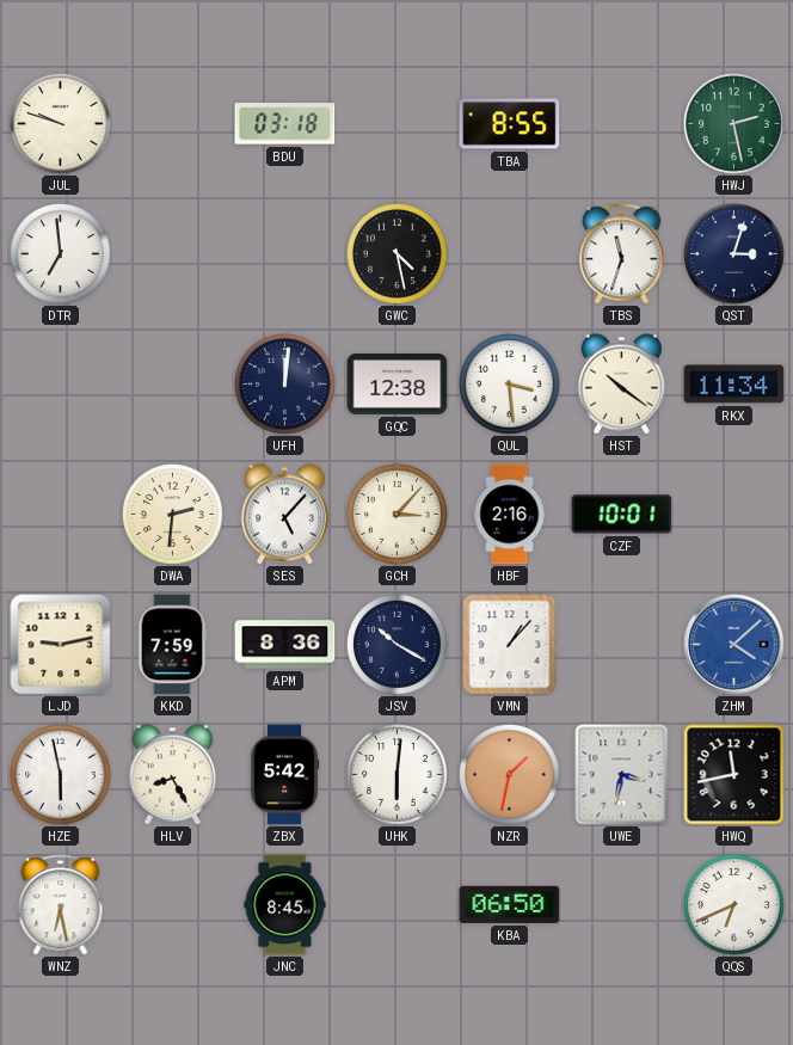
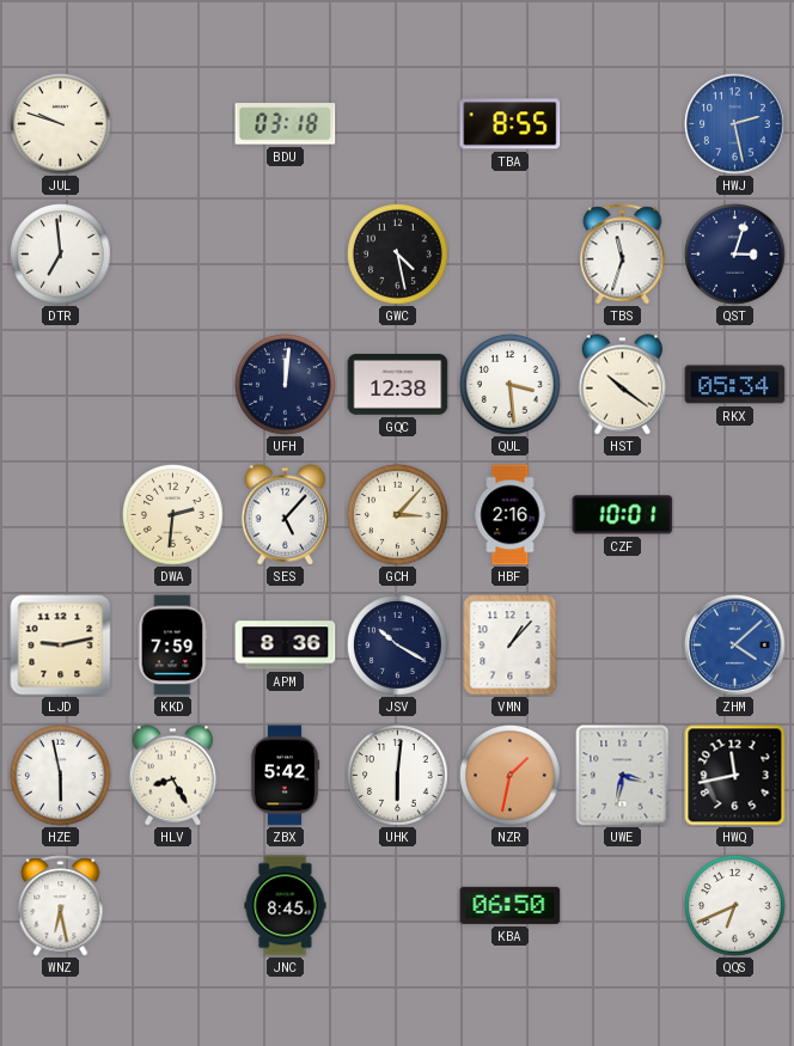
HWJ dial: green -> blue
RKX: 11:34 -> 05:34
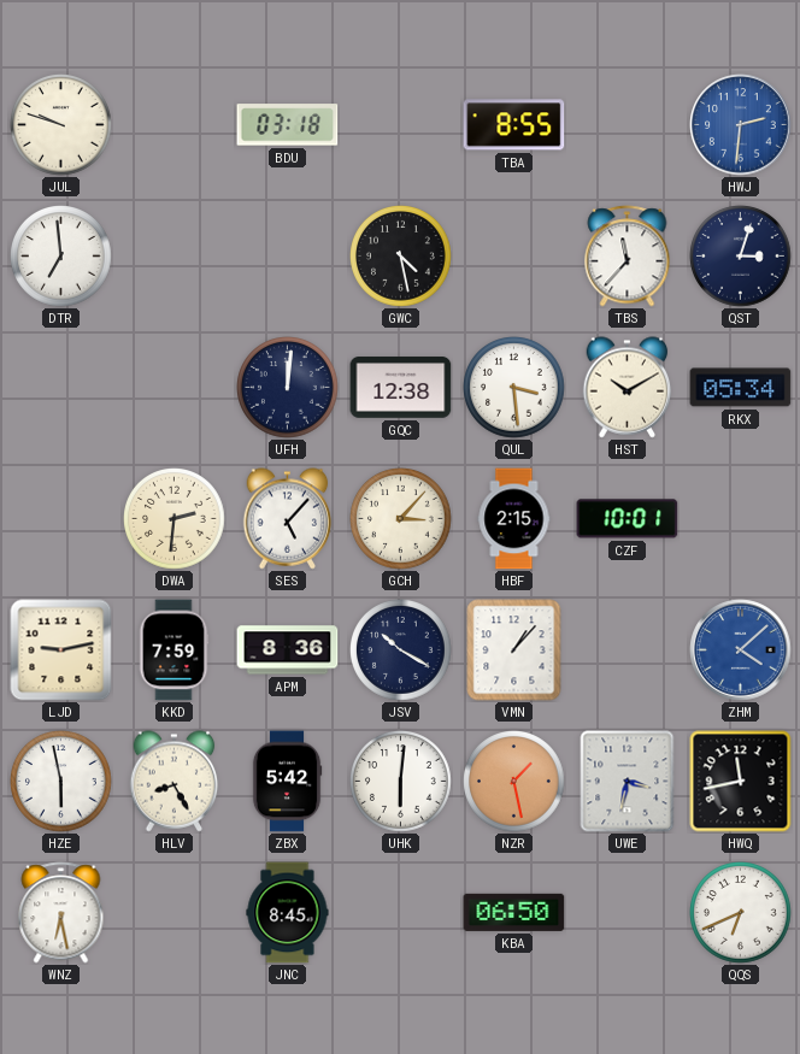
HWJ: 2:28 -> 2:31
TBS: 11:33 -> 11:37
HST: 10:21 -> 10:10
HBF: 2:16 -> 2:15
NZR: 1:32 -> 1:28
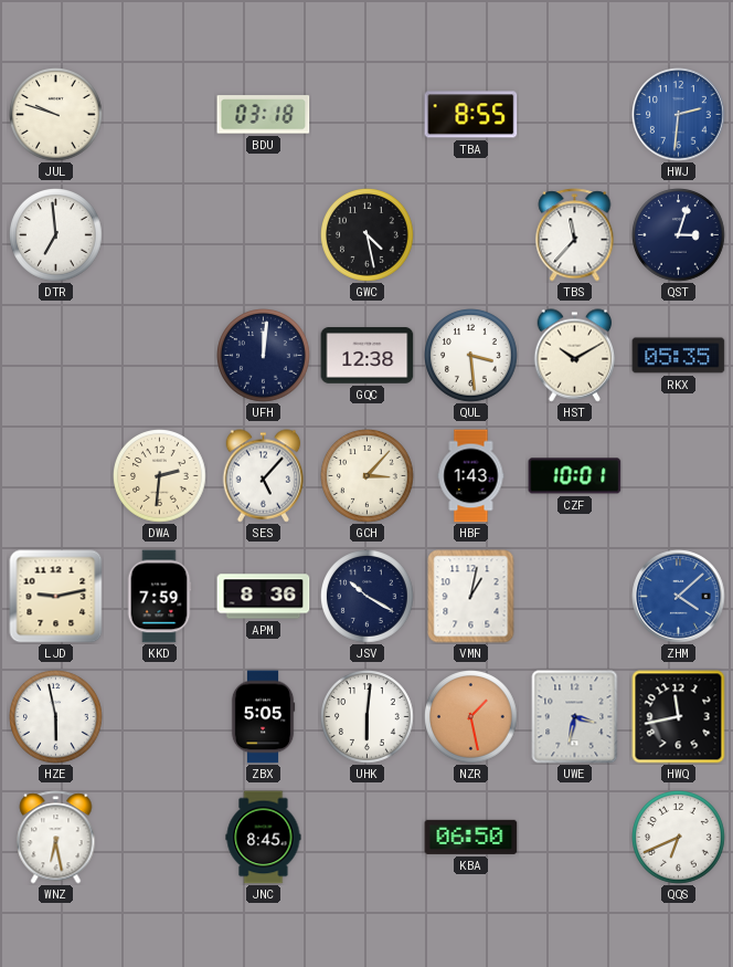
RKX: 05:34 -> 05:35
HBF: 2:15 -> 1:43
VMN: 1:07 -> 1:02
HLV: 8:25 -> none
ZBX: 5:42 -> 5:05
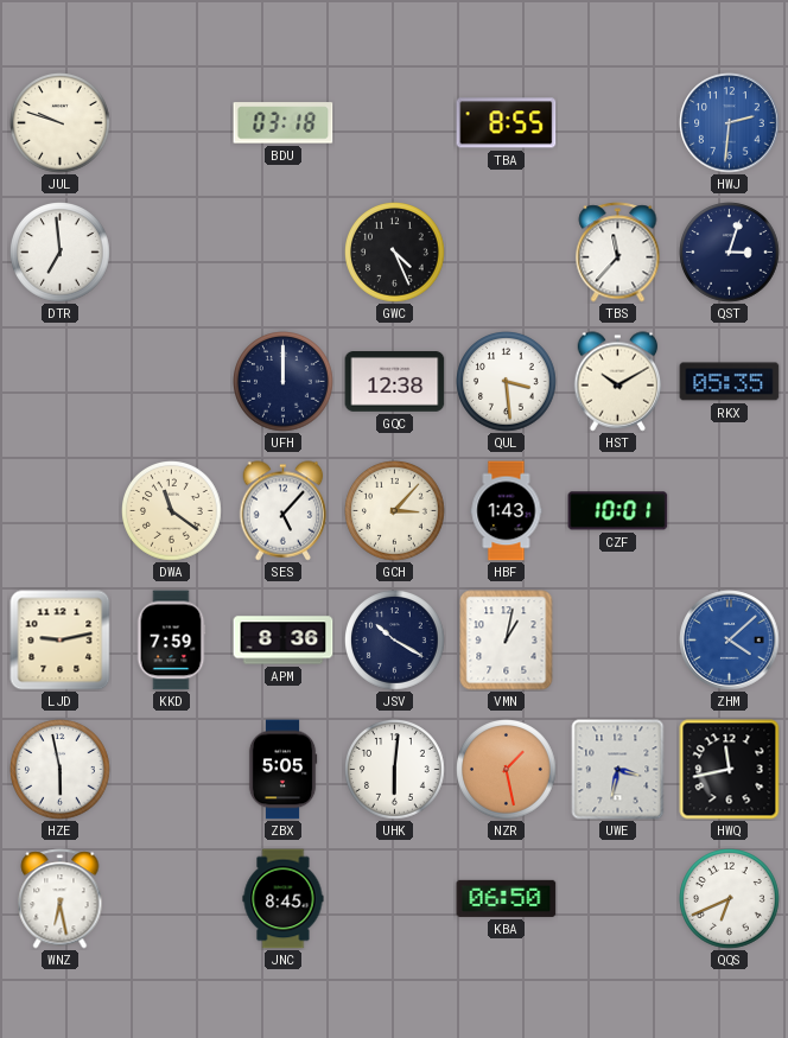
GWC: 4:28 -> 4:26
UFH: 12:01 -> 12:00
DWA: 2:31 -> 11:21
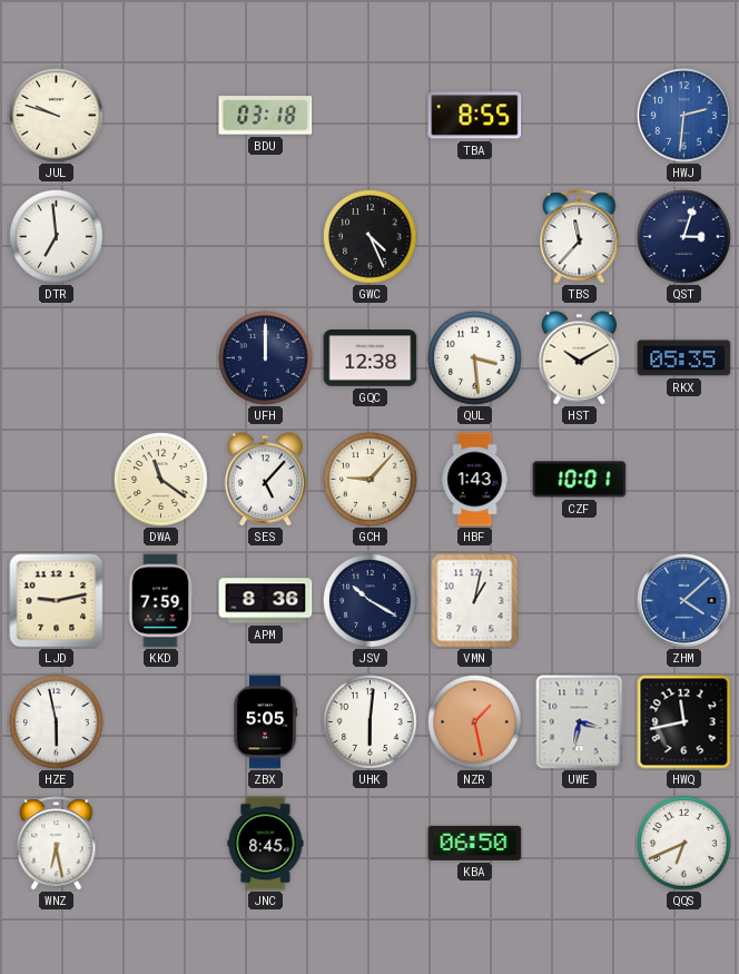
GCH: 3:07 -> 9:07
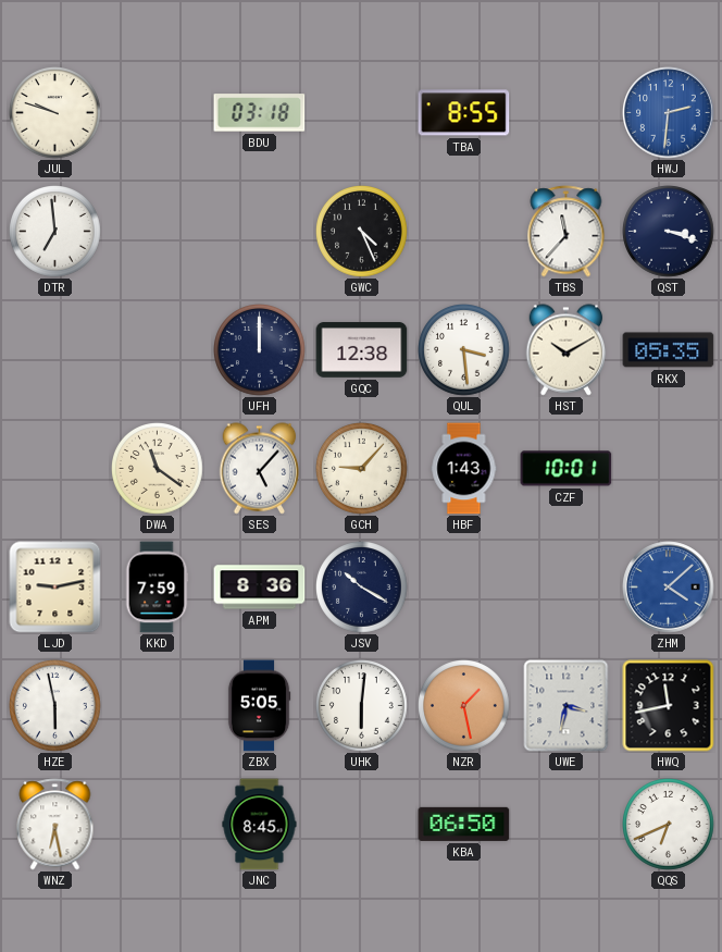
QST: 3:03 -> 3:18
VMN: 1:02 -> none
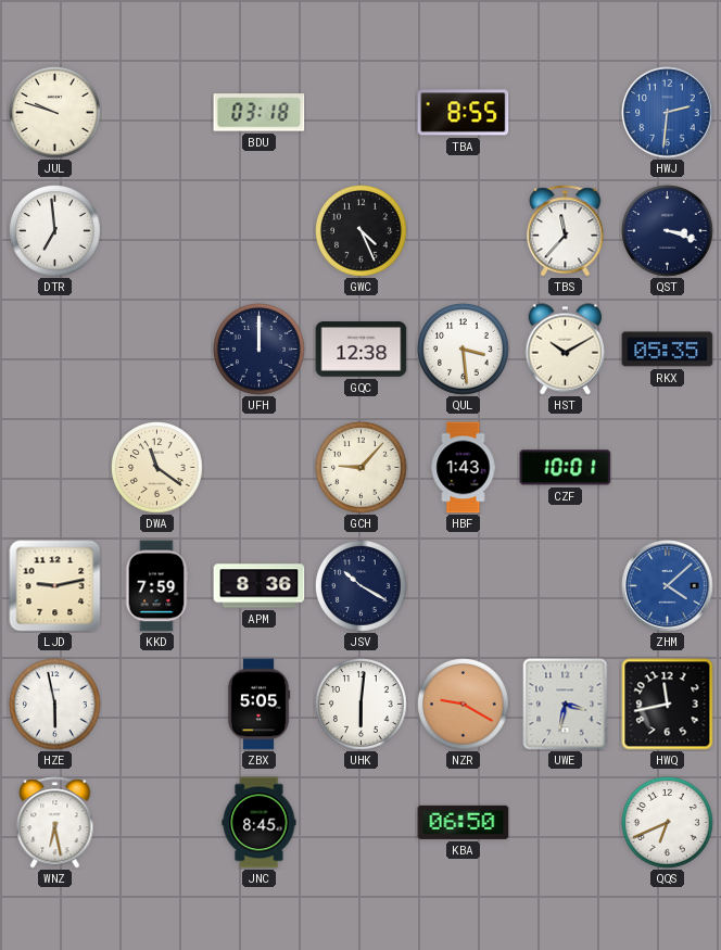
SES: 5:07 -> none
NZR: 1:28 -> 9:20
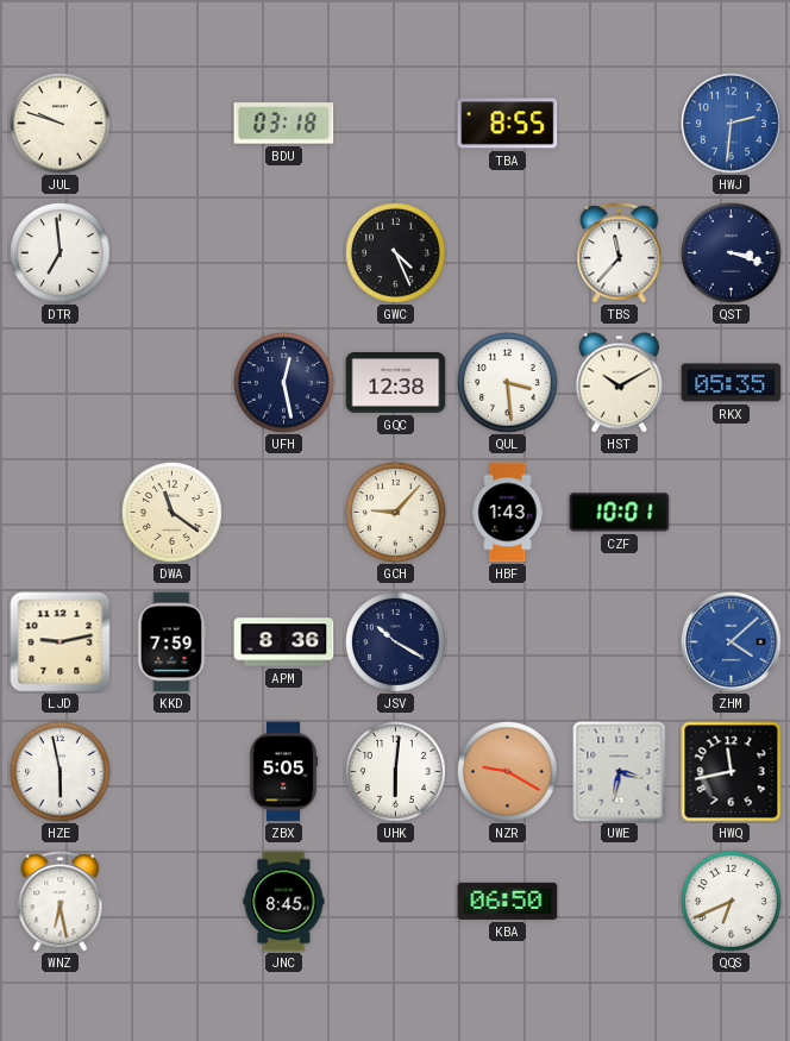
UFH: 12:00 -> 12:28
